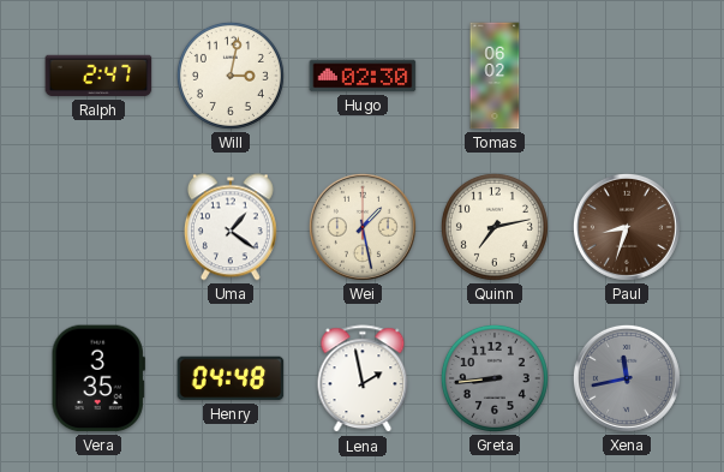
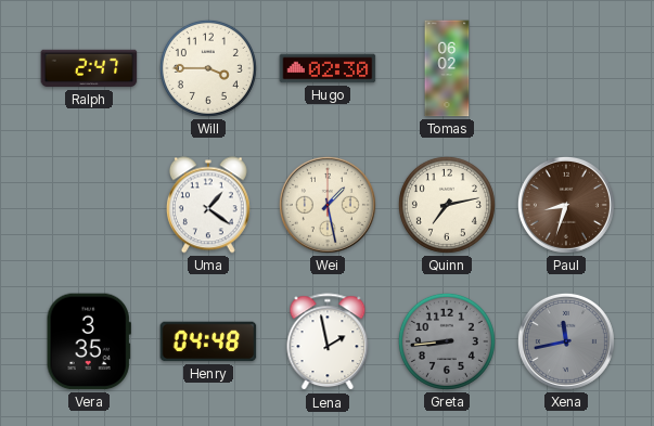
Will: 3:02 -> 3:45
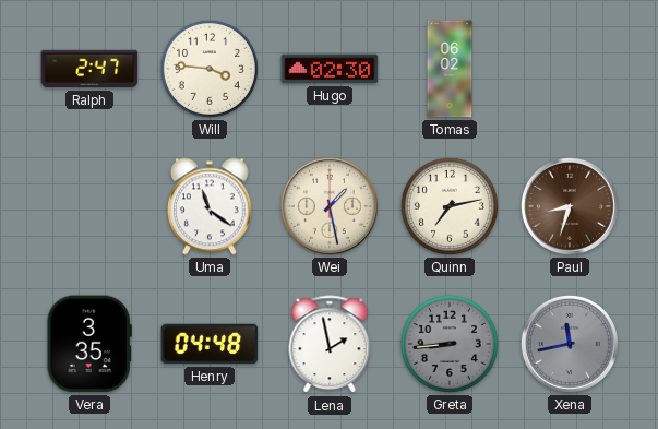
Will: 3:45 -> 3:46
Uma: 1:21 -> 11:21
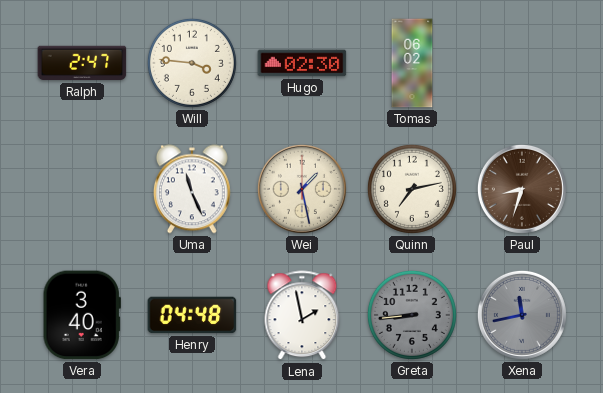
Uma: 11:21 -> 11:26
Vera: 3:35 -> 3:40
